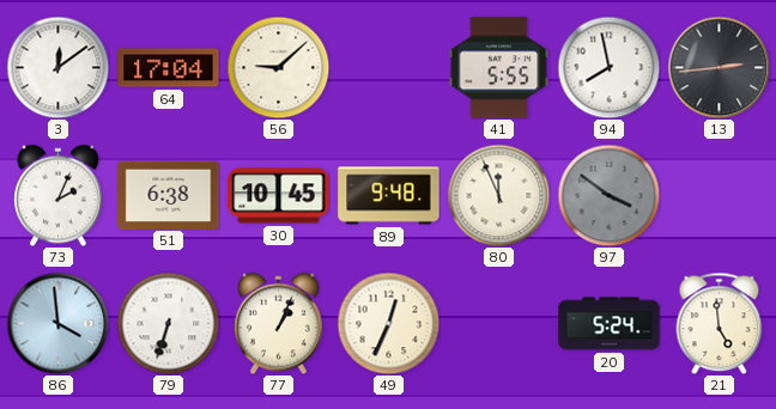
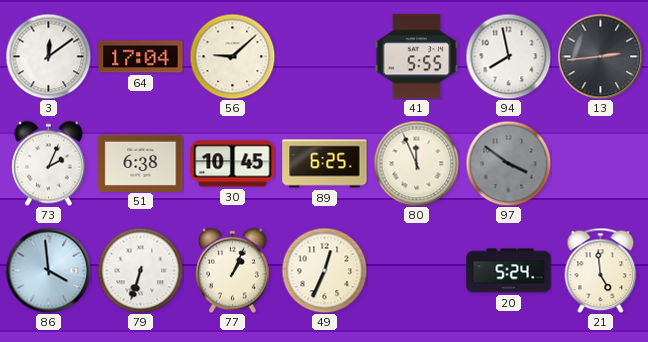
89: 9:48 -> 6:25
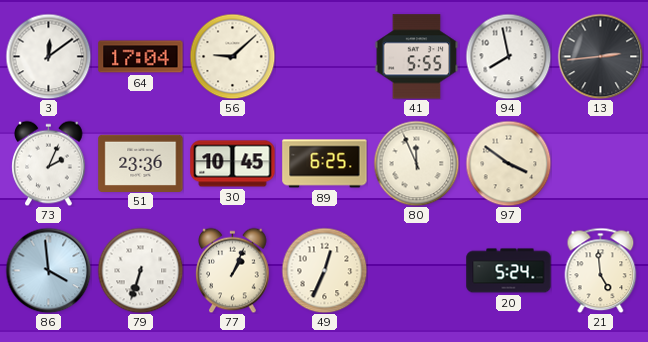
51: 6:38 -> 23:36
97 dial: grey -> cream
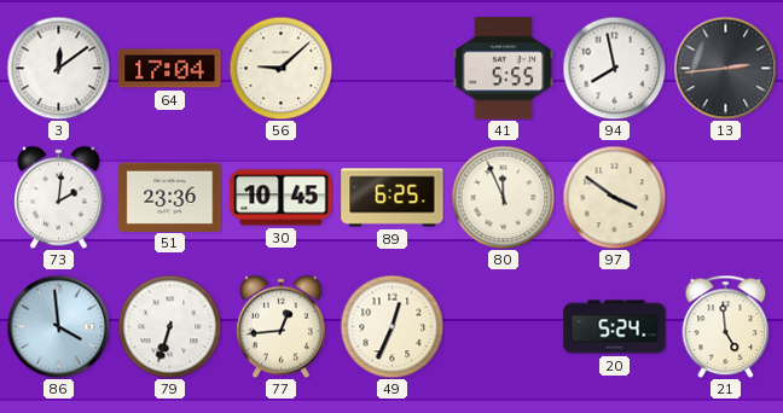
73: 2:04 -> 2:01
77: 1:04 -> 12:44
